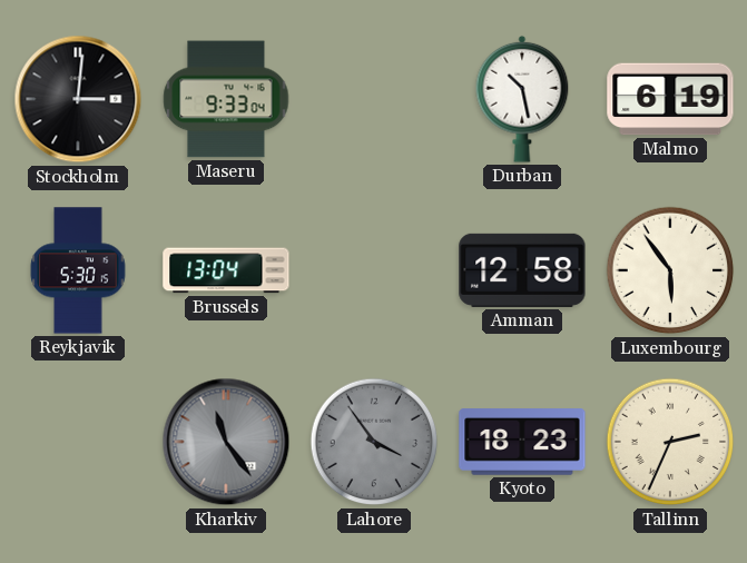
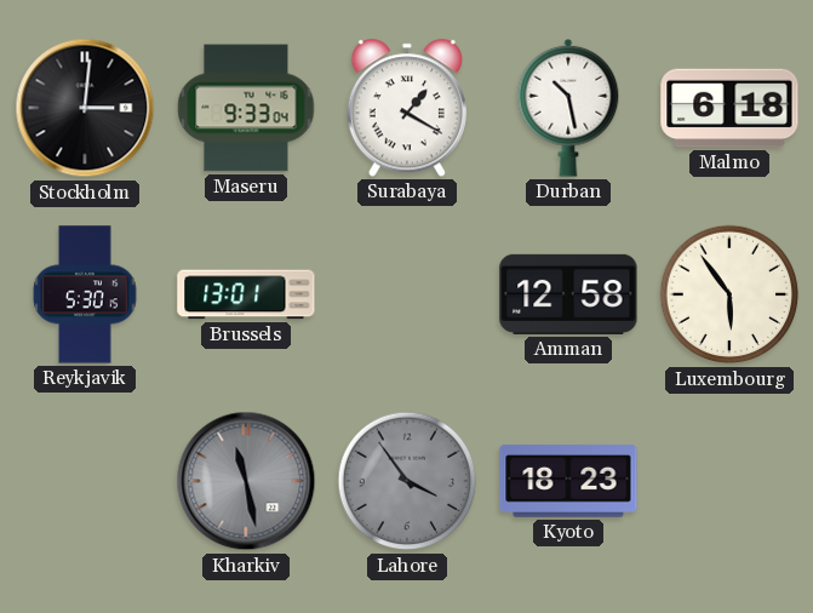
Surabaya: none -> 1:20
Malmo: 6:19 -> 6:18
Brussels: 13:04 -> 13:01
Kharkiv: 11:24 -> 11:28
Tallinn: 2:34 -> none
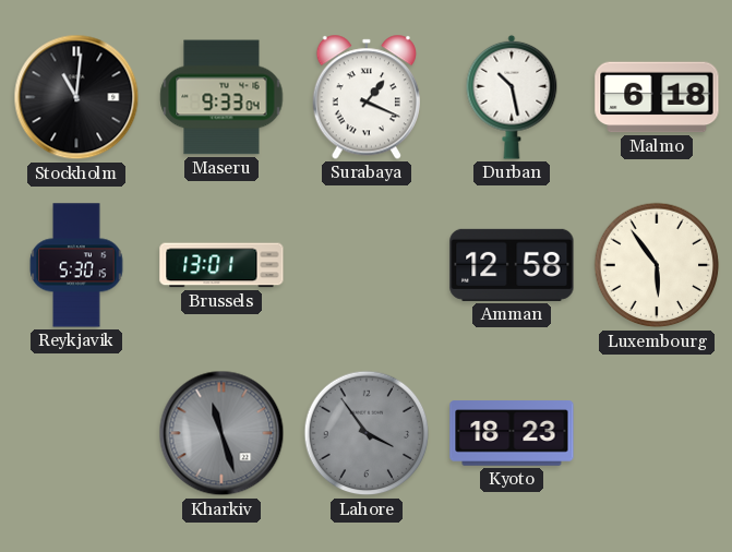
Stockholm: 3:01 -> 11:01
Surabaya: 1:20 -> 1:19
Kharkiv: 11:28 -> 11:27
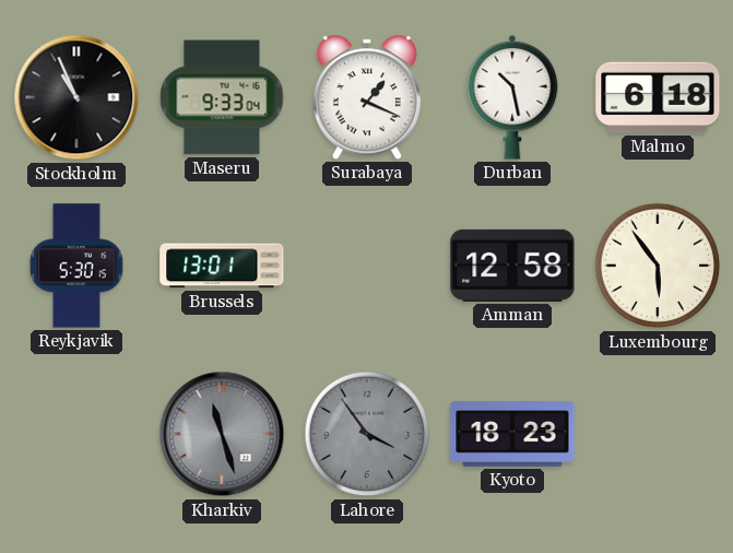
Stockholm: 11:01 -> 10:56
